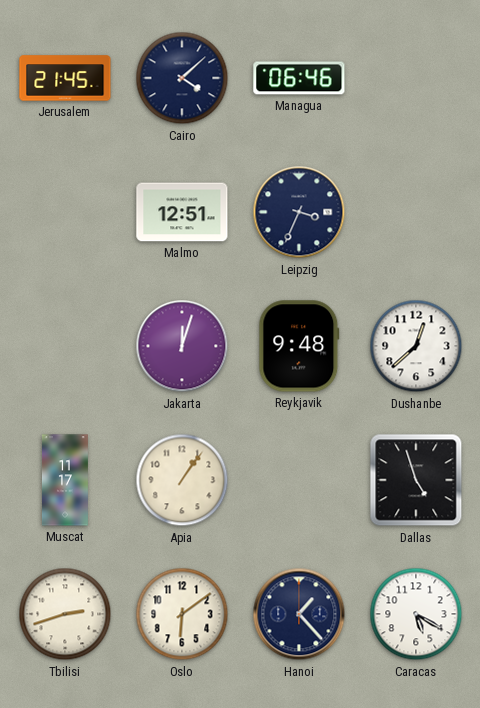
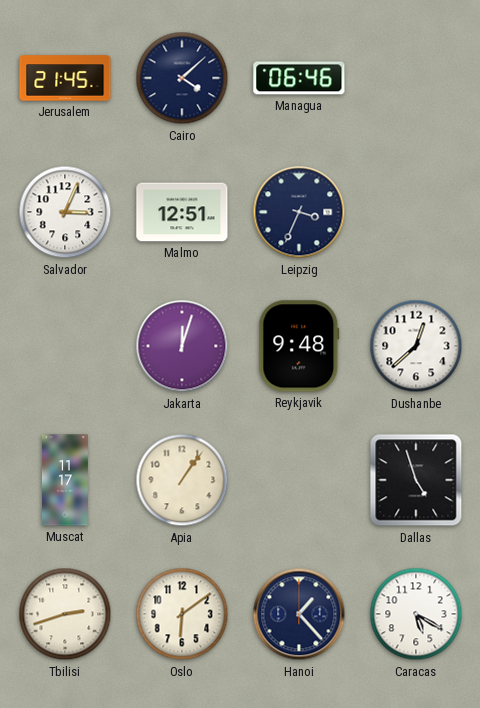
Salvador: none -> 3:04
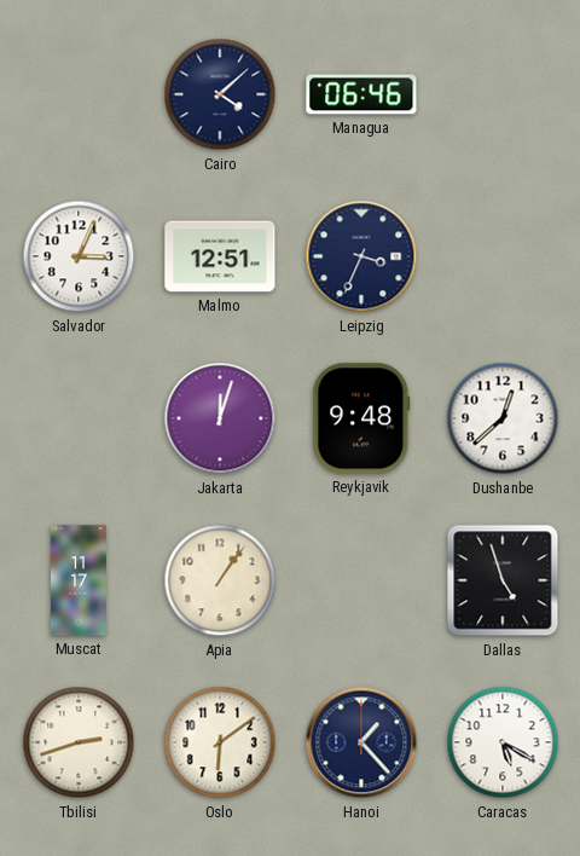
Jerusalem: 21:45 -> none
